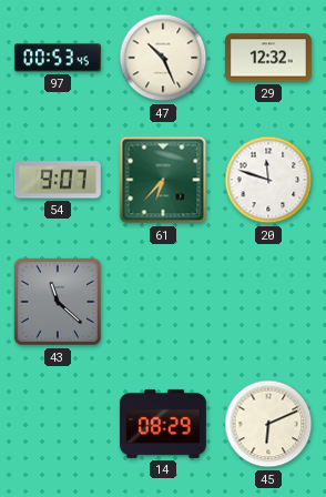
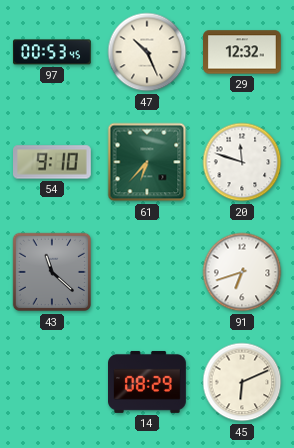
54: 9:07 -> 9:10
91: none -> 6:42
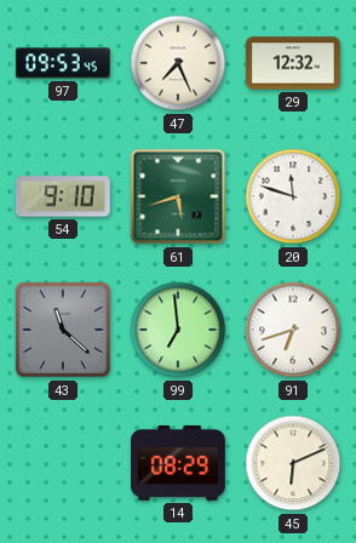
97: 00:53 -> 09:53
47: 10:26 -> 7:26
61: 6:37 -> 5:42
99: none -> 6:59
